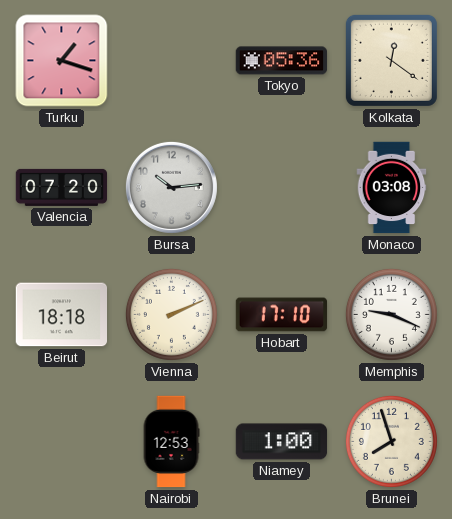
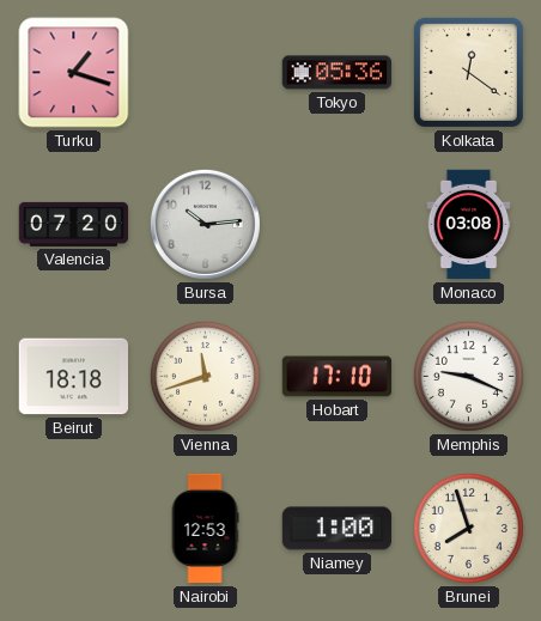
Vienna: 2:11 -> 11:42
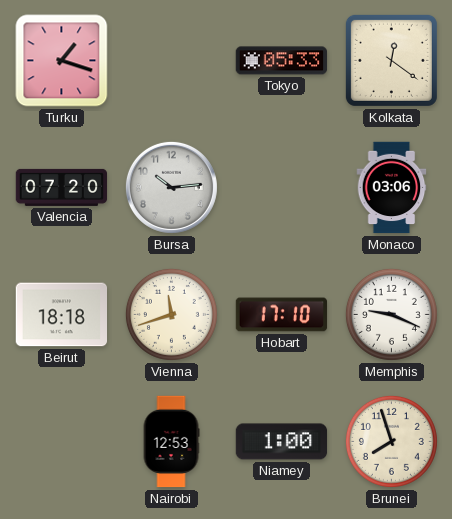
Tokyo: 05:36 -> 05:33
Monaco: 03:08 -> 03:06
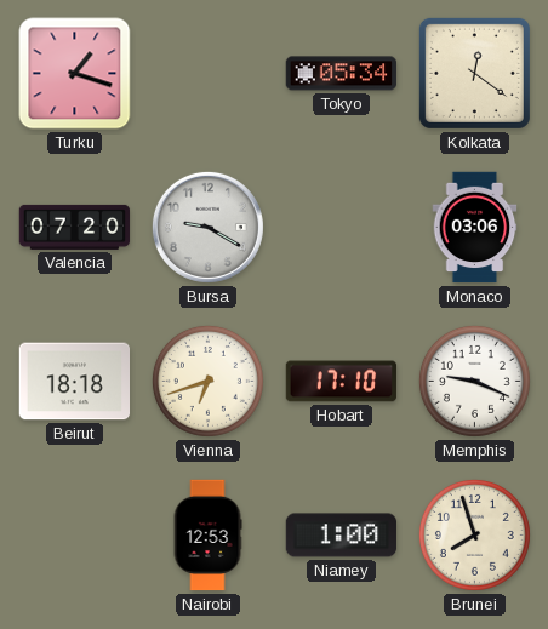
Tokyo: 05:33 -> 05:34
Bursa: 10:14 -> 9:20
Vienna: 11:42 -> 6:42
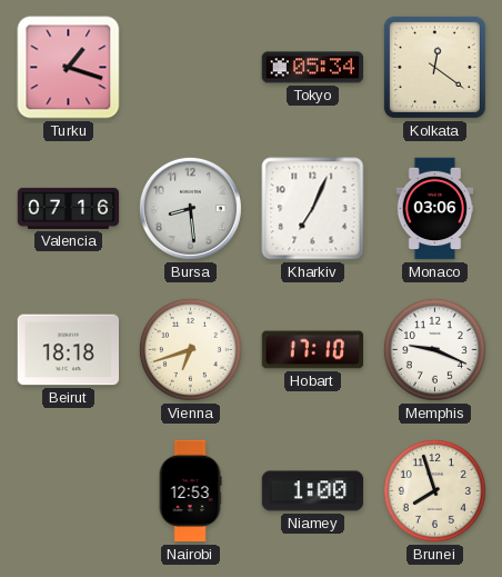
Valencia: 07:20 -> 07:16
Bursa: 9:20 -> 8:29
Kharkiv: none -> 7:04
